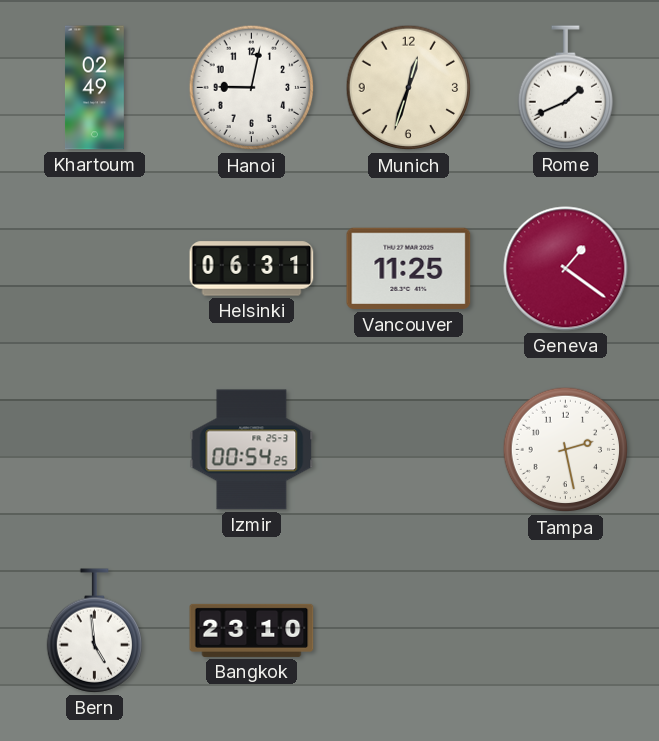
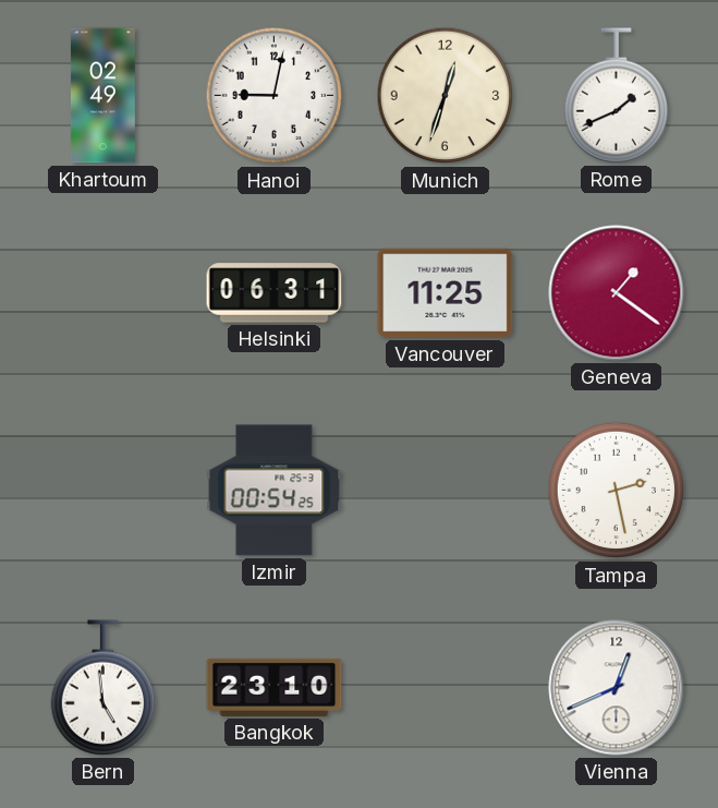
Vienna: none -> 12:41
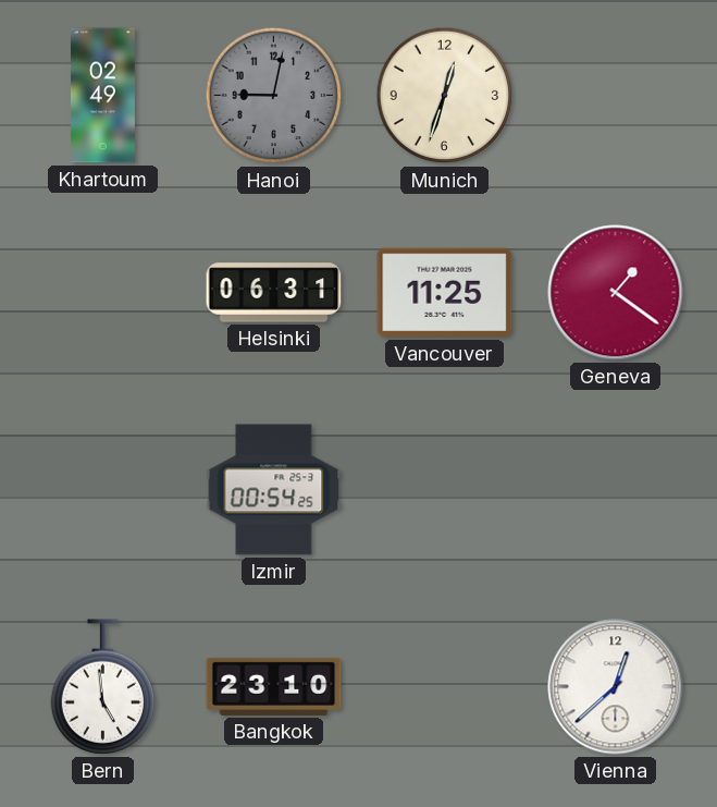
Hanoi dial: white -> grey
Rome: 1:41 -> none
Tampa: 2:28 -> none
Vienna: 12:41 -> 12:38
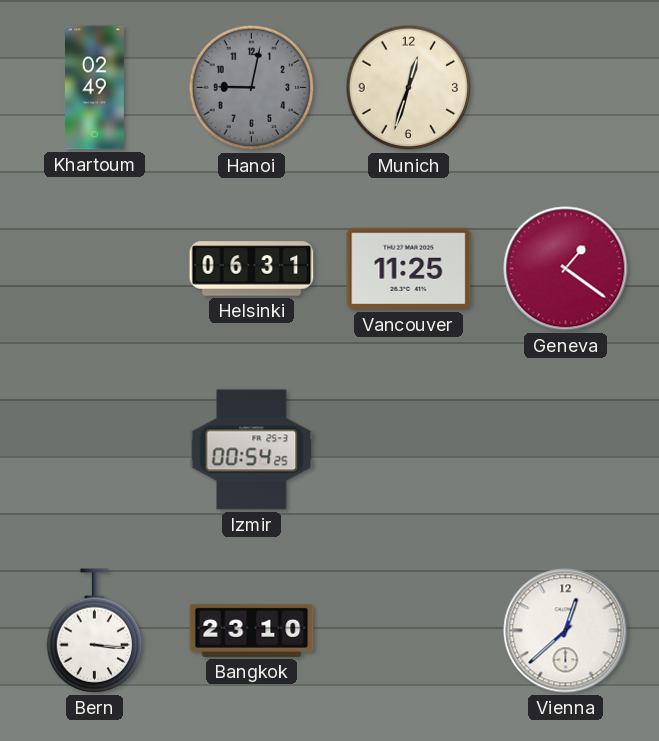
Bern: 4:59 -> 3:16
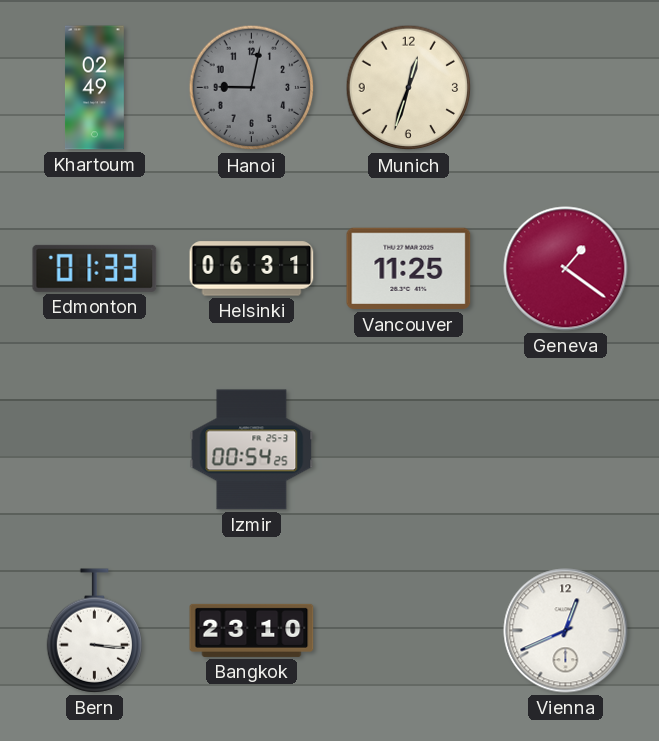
Edmonton: none -> 01:33
Vienna: 12:38 -> 12:41
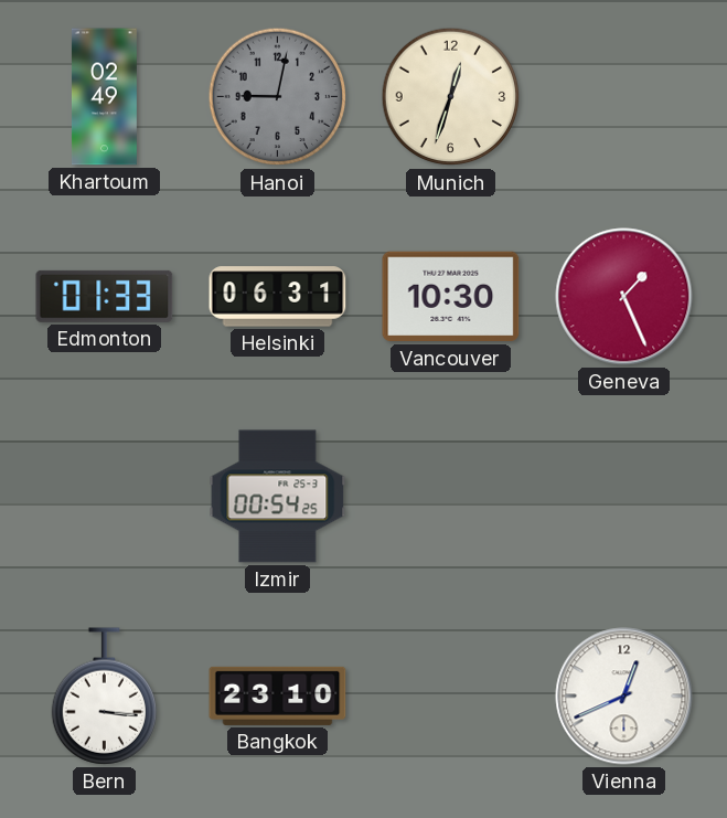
Vancouver: 11:25 -> 10:30
Geneva: 1:21 -> 1:26
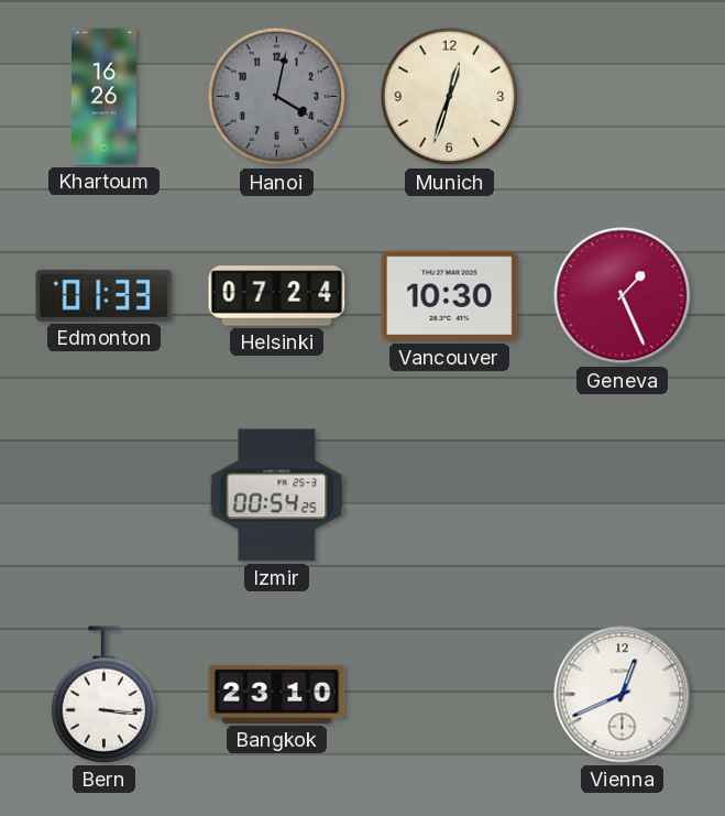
Khartoum: 02:49 -> 16:26
Hanoi: 9:02 -> 4:02
Helsinki: 06:31 -> 07:24
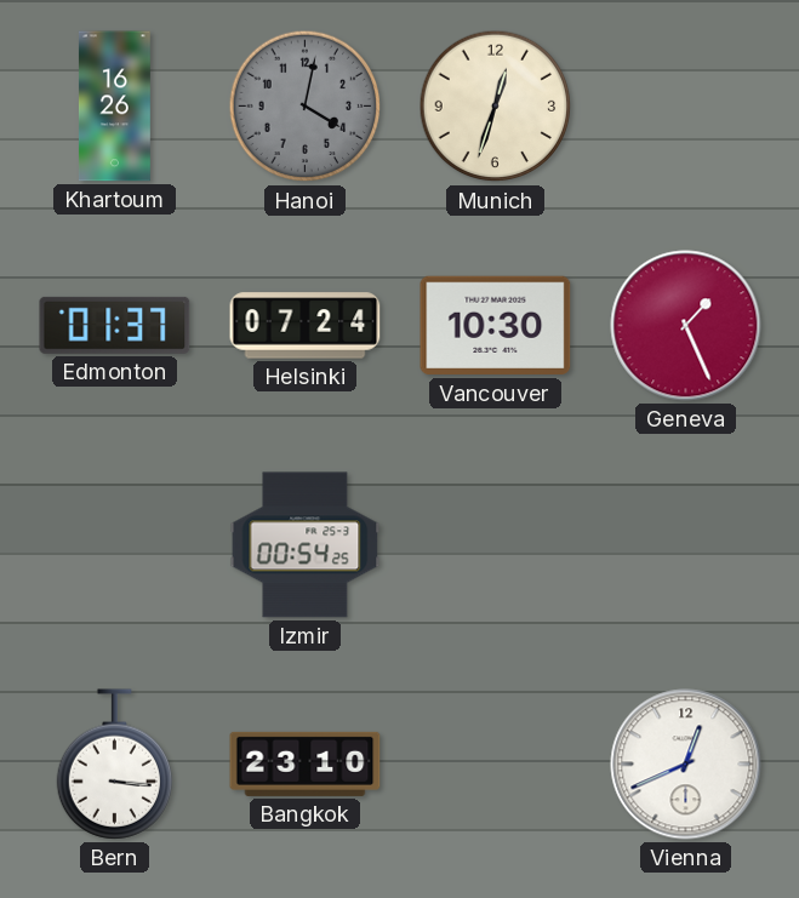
Edmonton: 01:33 -> 01:37
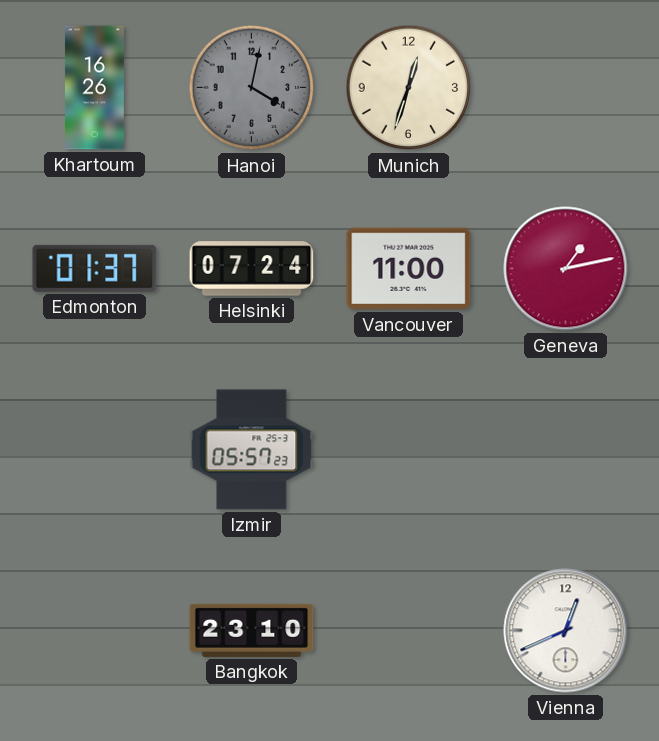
Vancouver: 10:30 -> 11:00
Geneva: 1:26 -> 1:13
Izmir: 00:54 -> 05:57
Bern: 3:16 -> none
